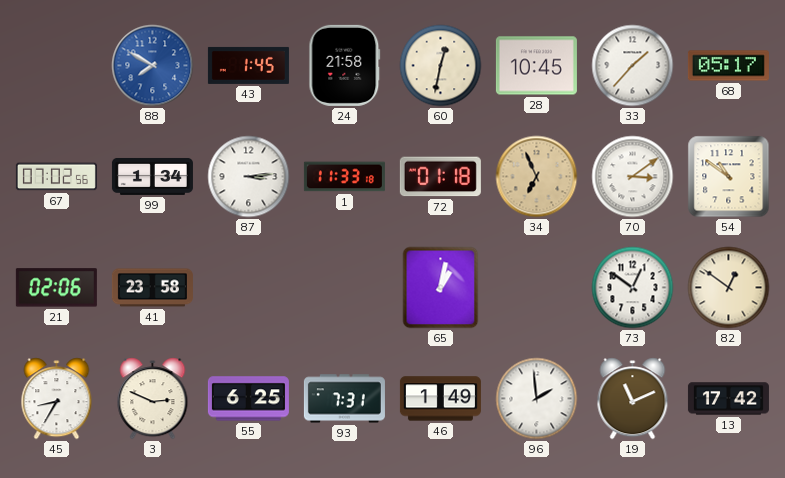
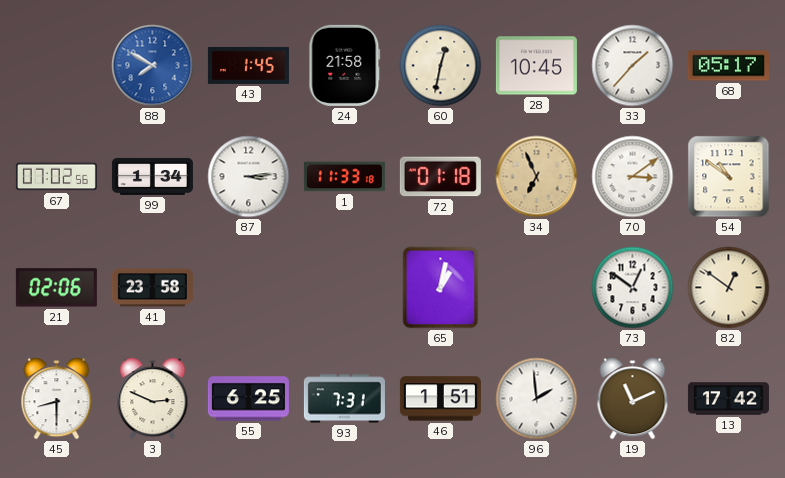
45: 8:35 -> 8:30
46: 1:49 -> 1:51
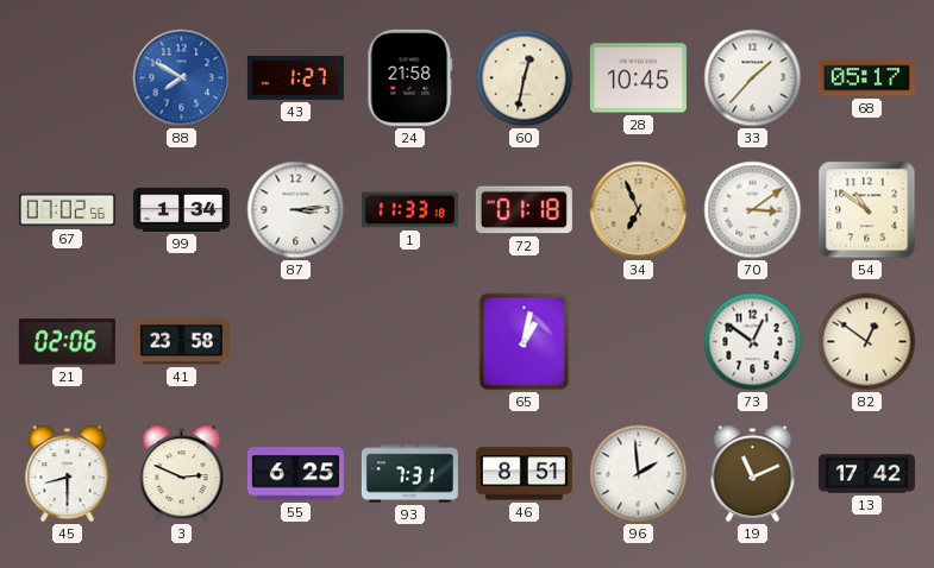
43: 1:45 -> 1:27
46: 1:51 -> 8:51
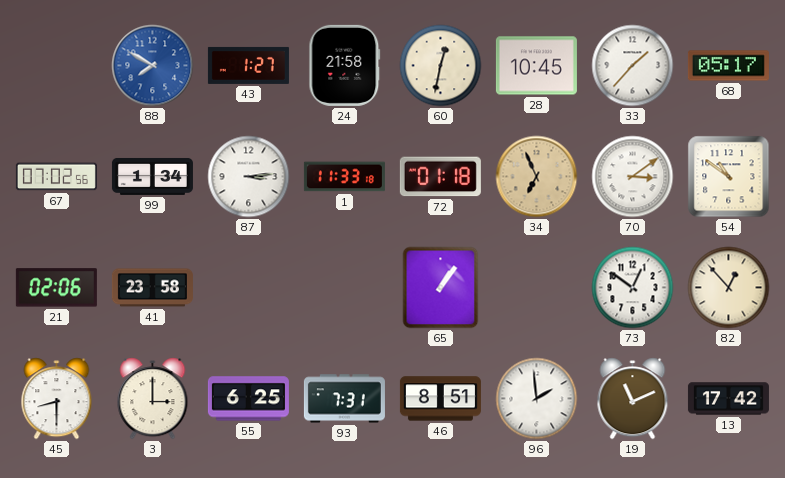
65: 1:02 -> 1:06
82: 12:51 -> 12:53
3: 2:49 -> 3:00
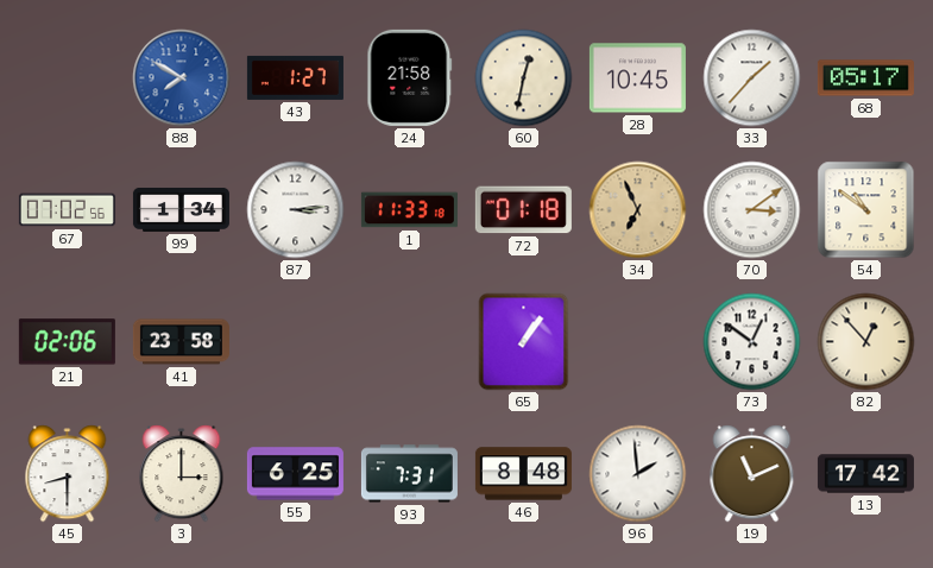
46: 8:51 -> 8:48
